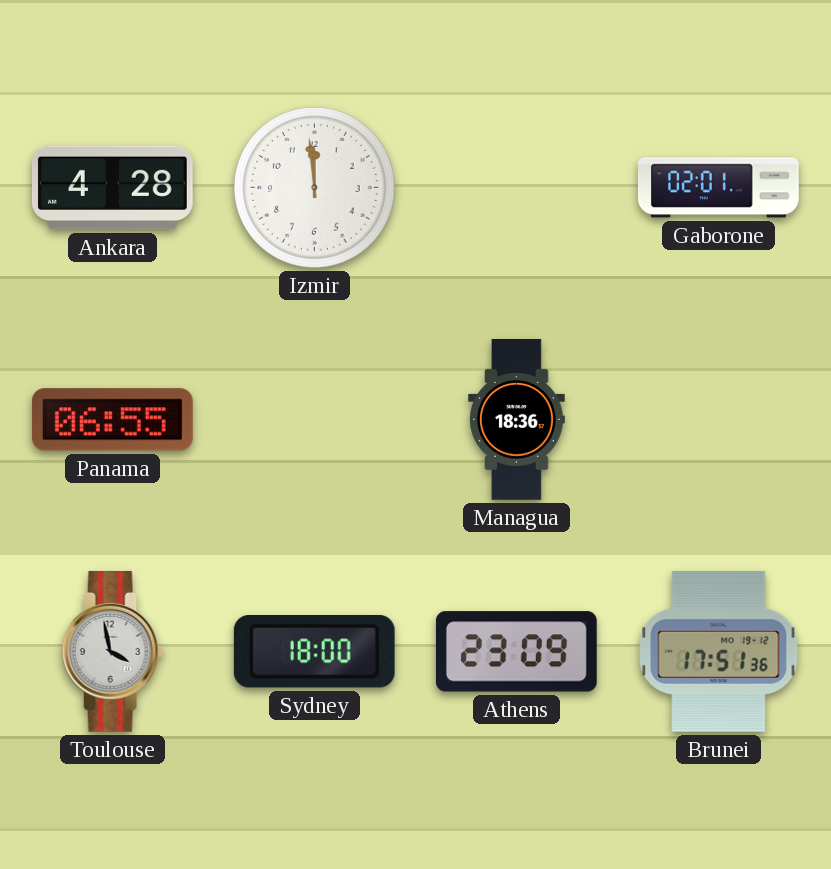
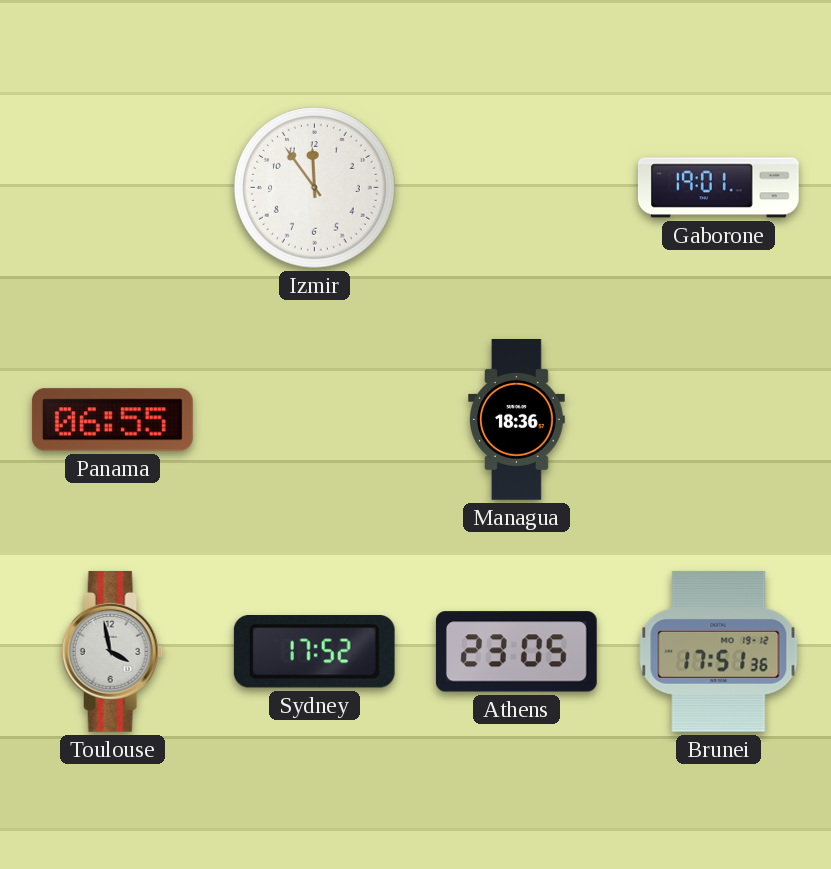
Ankara: 4:28 -> none
Izmir: 11:59 -> 11:54
Gaborone: 02:01 -> 19:01
Sydney: 18:00 -> 17:52
Athens: 23:09 -> 23:05
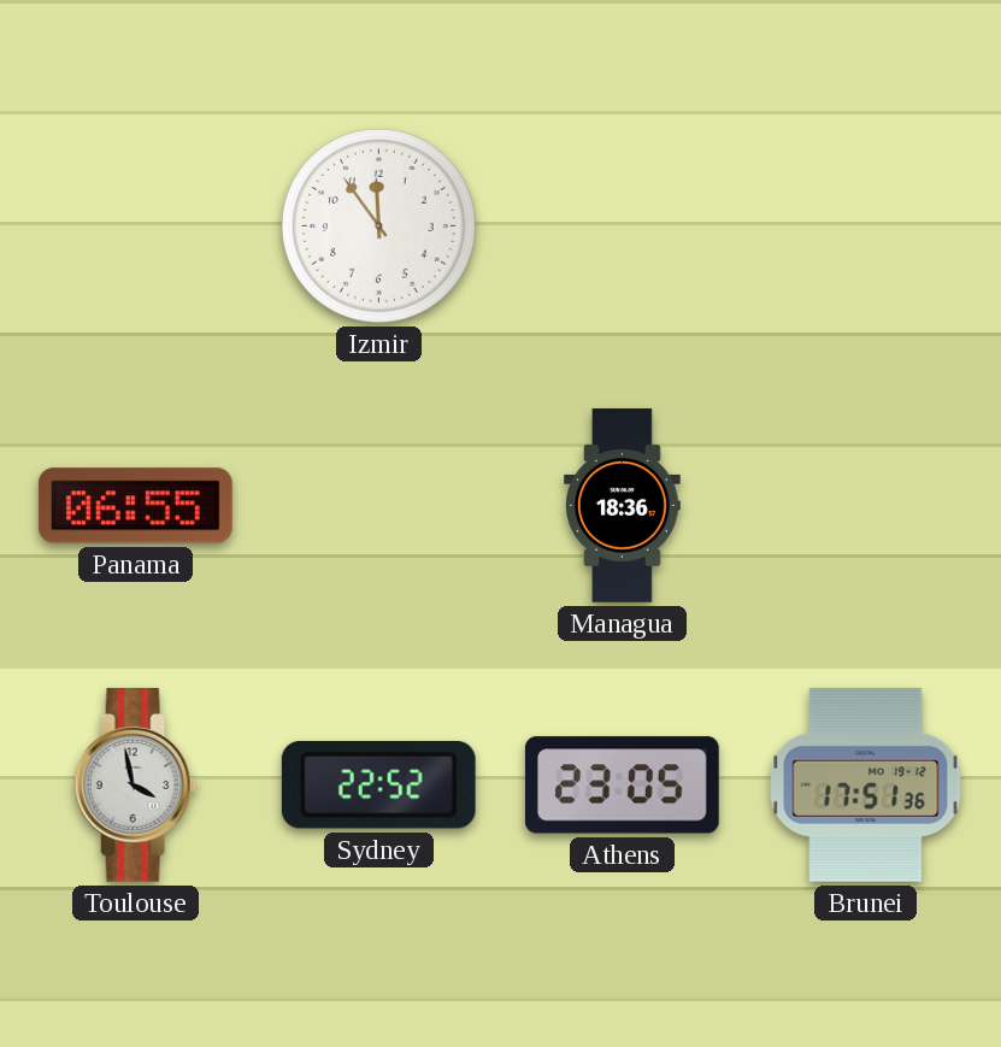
Gaborone: 19:01 -> none
Sydney: 17:52 -> 22:52
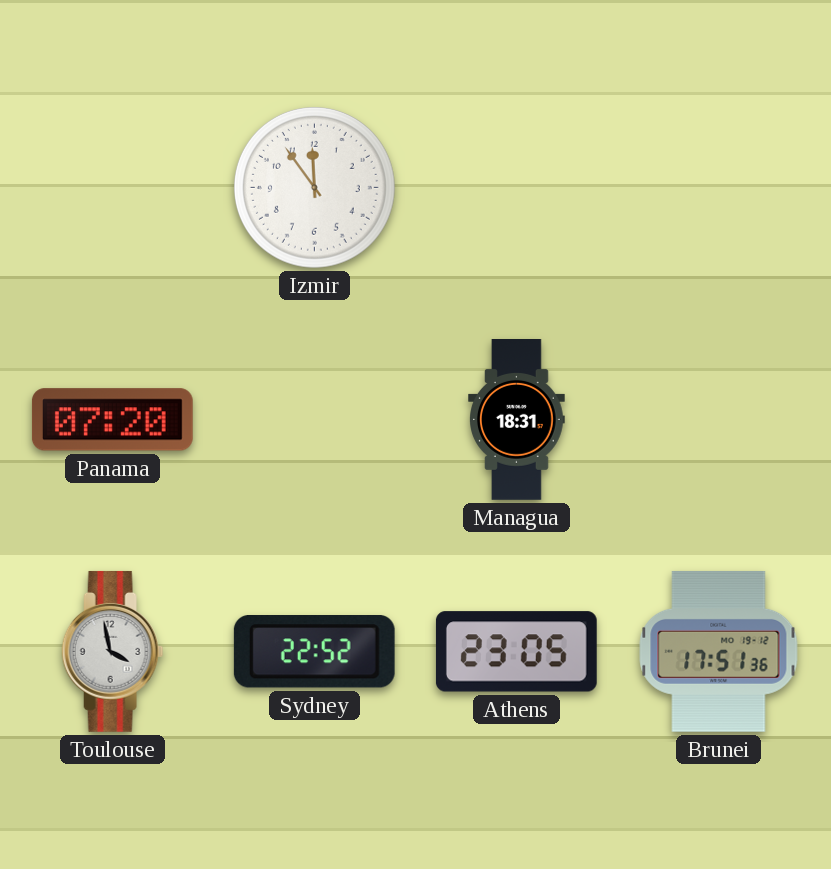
Panama: 06:55 -> 07:20
Managua: 18:36 -> 18:31
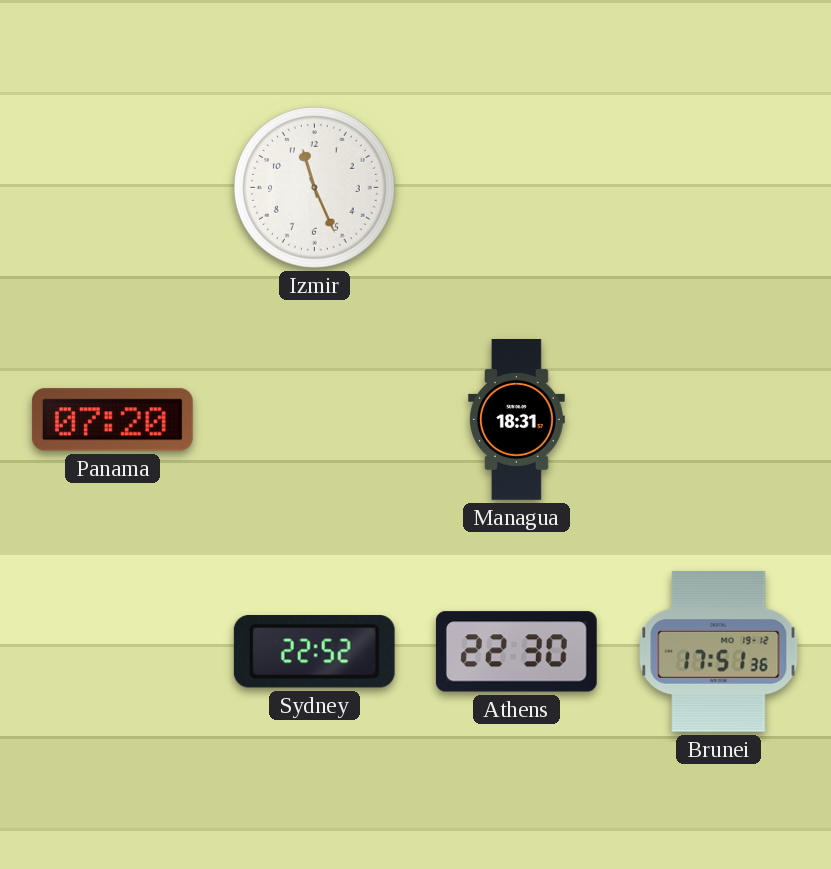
Izmir: 11:54 -> 11:26
Toulouse: 3:58 -> none
Athens: 23:05 -> 22:30
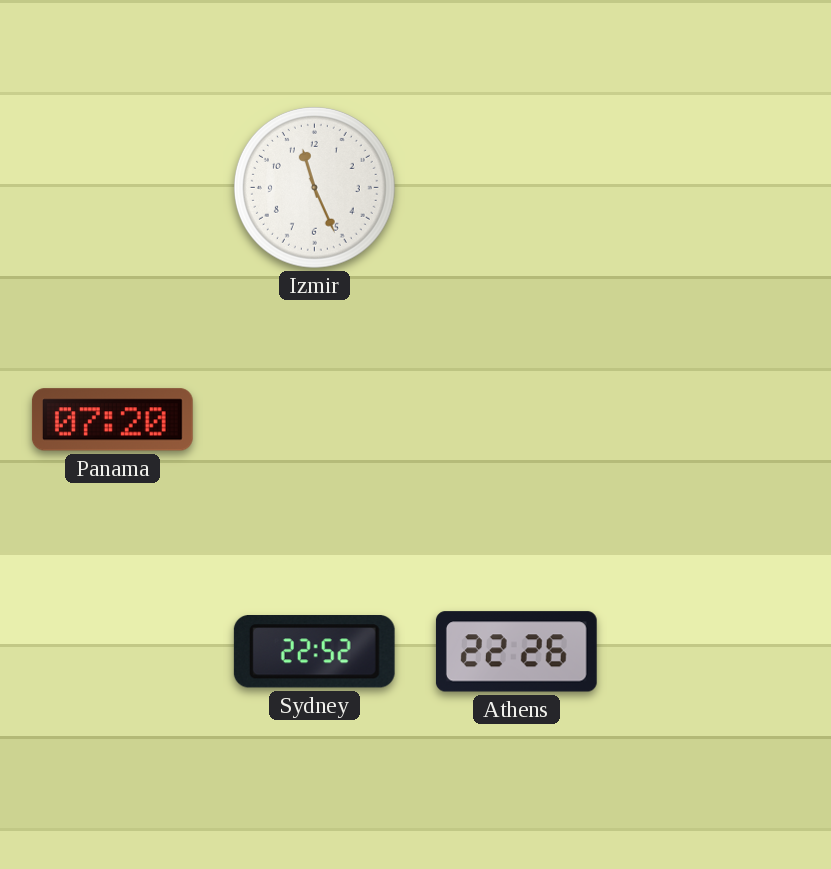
Managua: 18:31 -> none
Athens: 22:30 -> 22:26
Brunei: 17:51 -> none
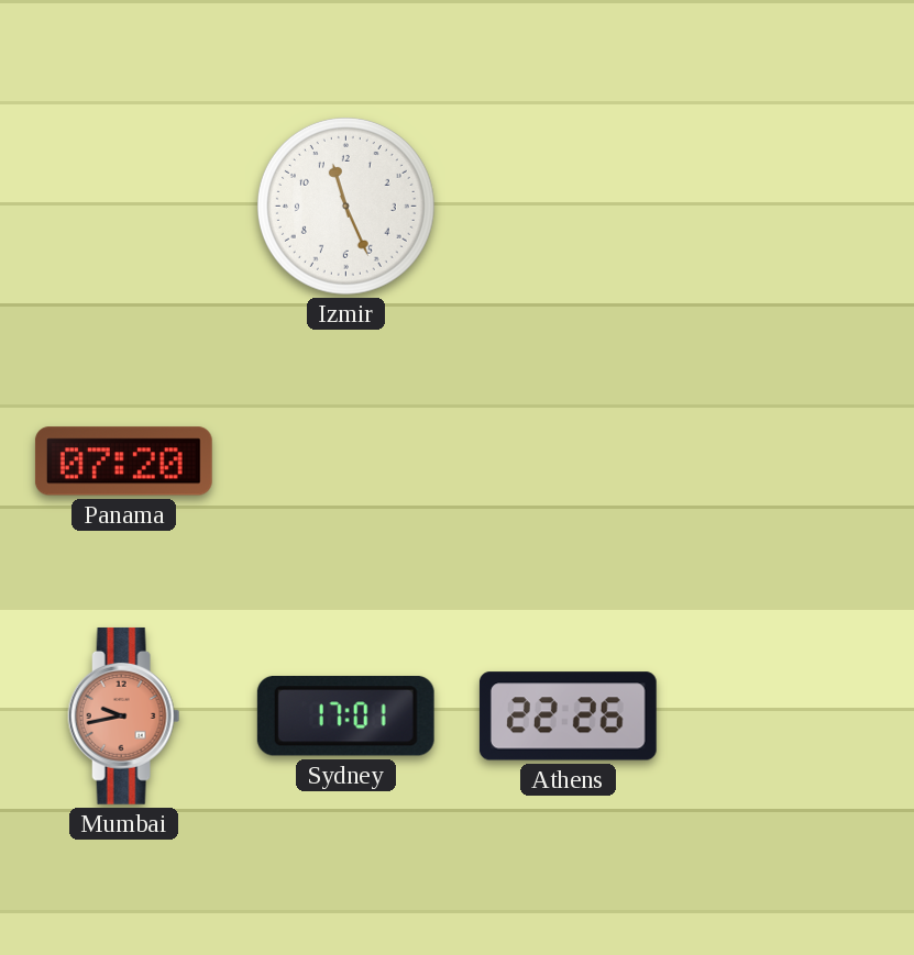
Mumbai: none -> 9:43
Sydney: 22:52 -> 17:01
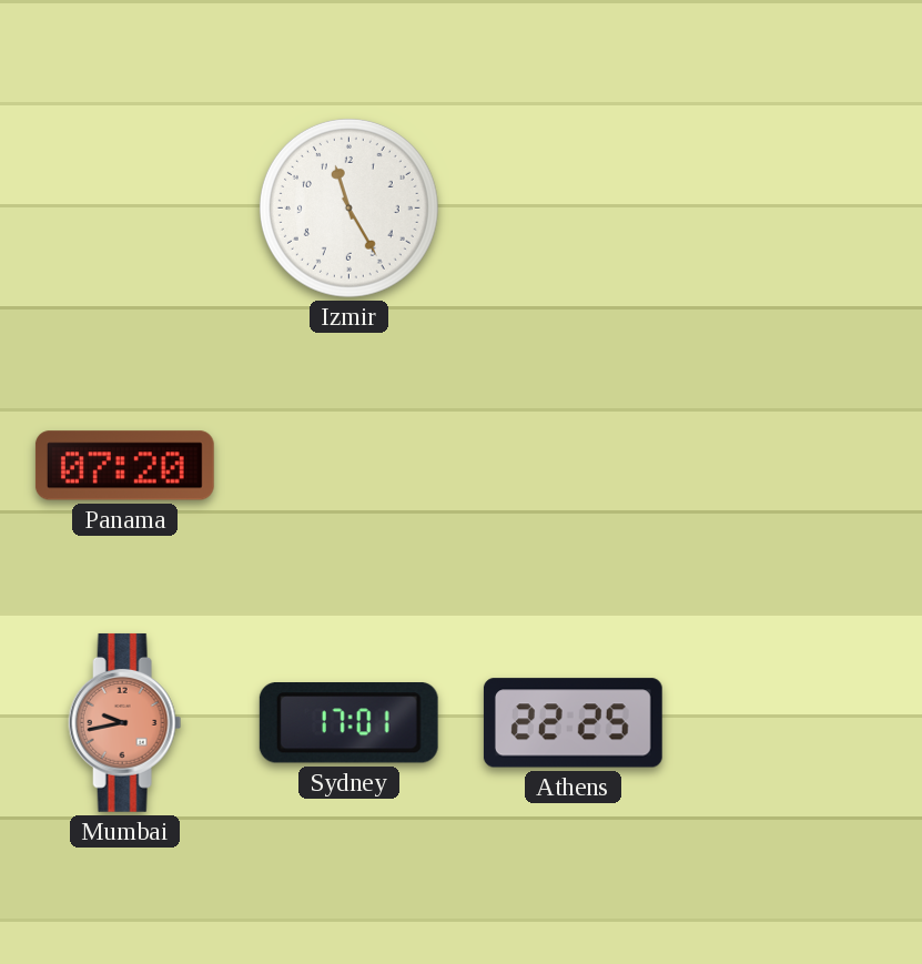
Izmir: 11:26 -> 11:25
Athens: 22:26 -> 22:25
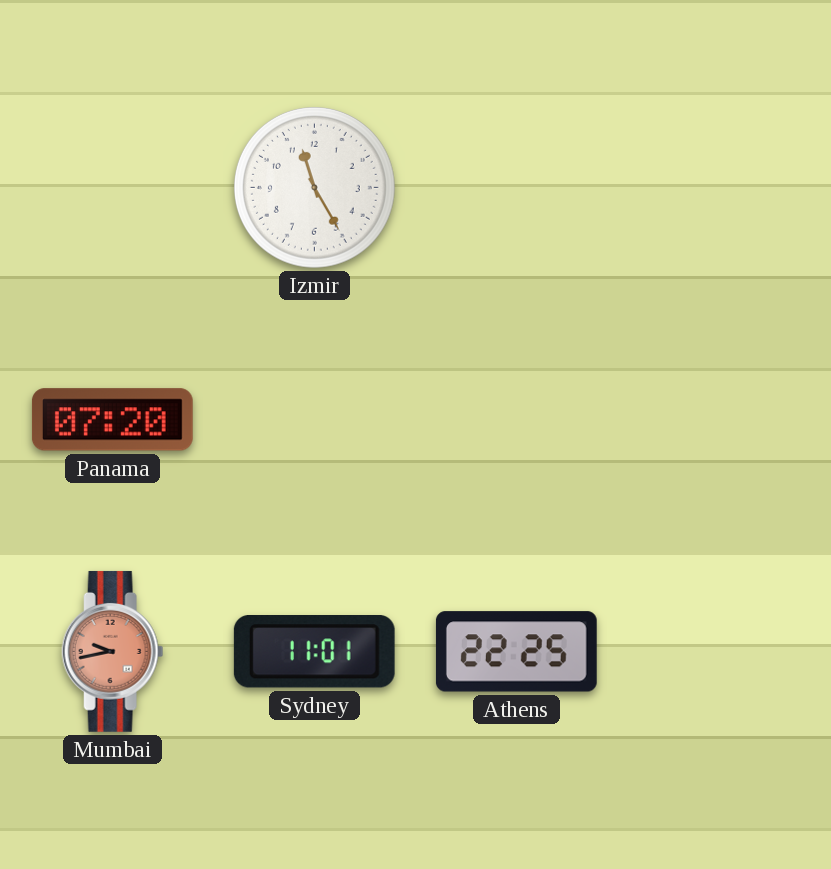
Sydney: 17:01 -> 11:01
